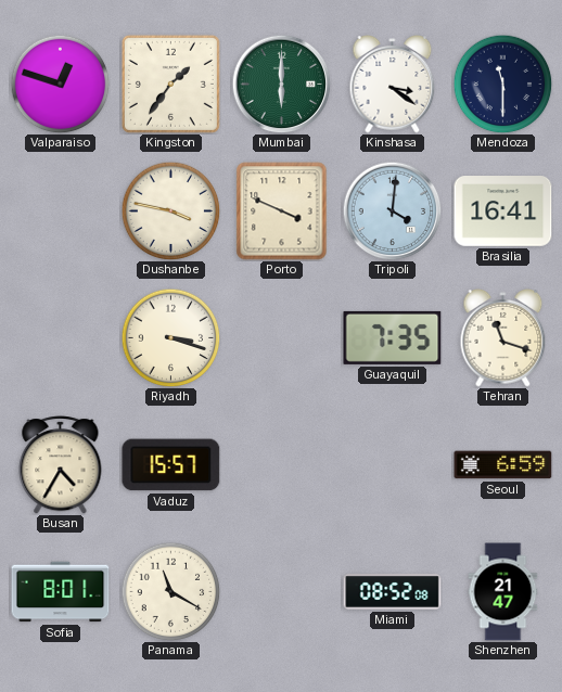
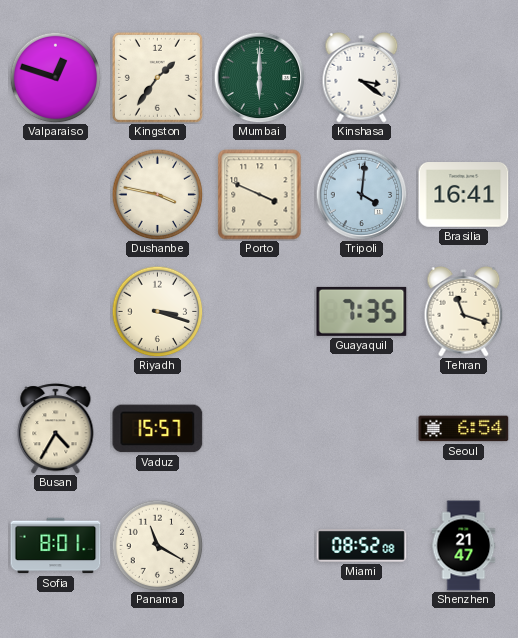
Mendoza: 11:30 -> none
Seoul: 6:59 -> 6:54
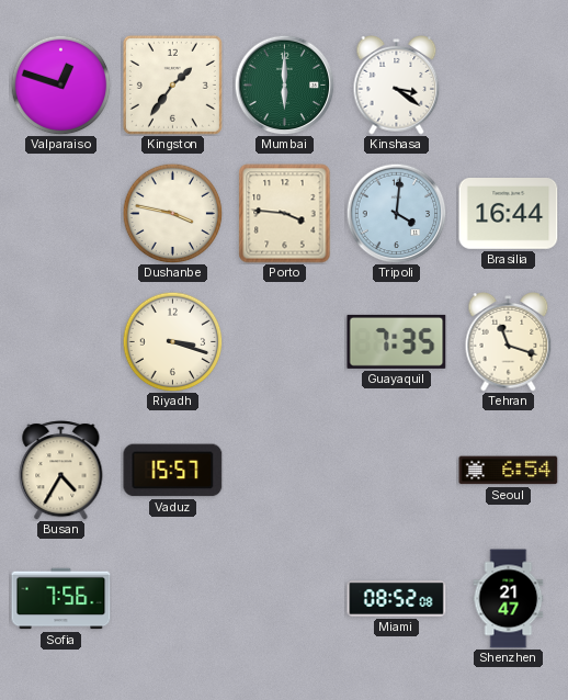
Porto: 3:49 -> 3:46
Brasilia: 16:41 -> 16:44
Sofia: 8:01 -> 7:56
Panama: 11:20 -> none
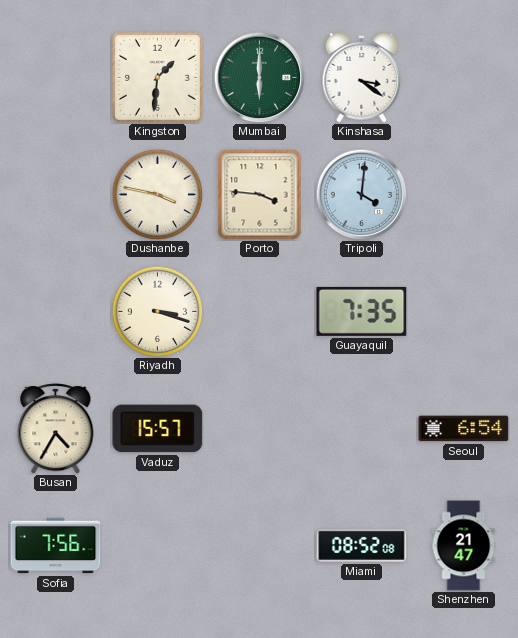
Valparaiso: 12:48 -> none
Kingston: 1:36 -> 1:31
Brasilia: 16:44 -> none
Tehran: 11:18 -> none
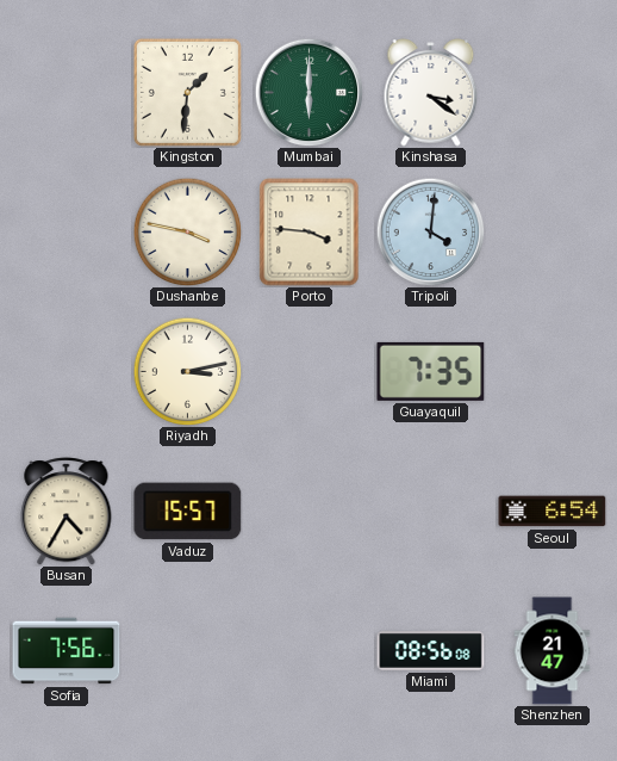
Riyadh: 3:18 -> 3:13
Miami: 08:52 -> 08:56
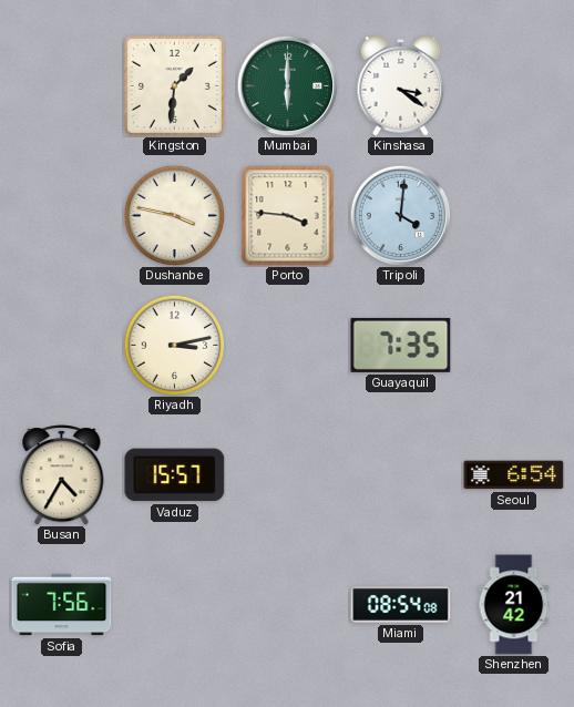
Miami: 08:56 -> 08:54
Shenzhen: 21:47 -> 21:42
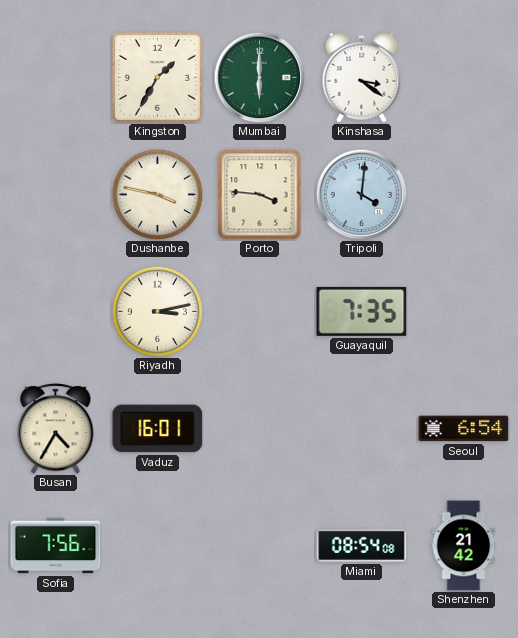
Kingston: 1:31 -> 1:35
Vaduz: 15:57 -> 16:01
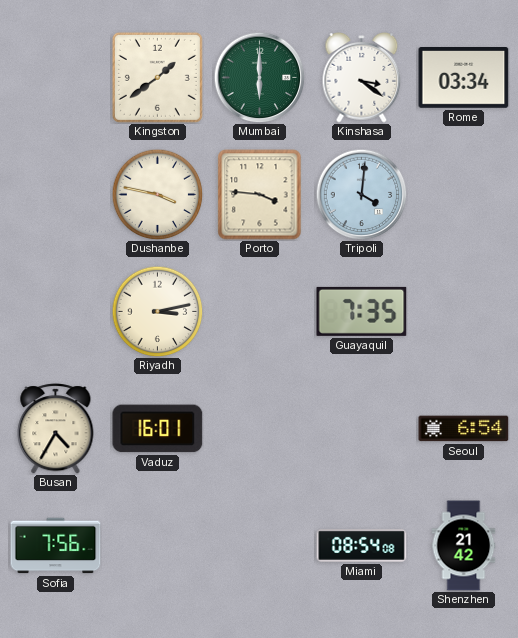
Kingston: 1:35 -> 1:39
Rome: none -> 03:34
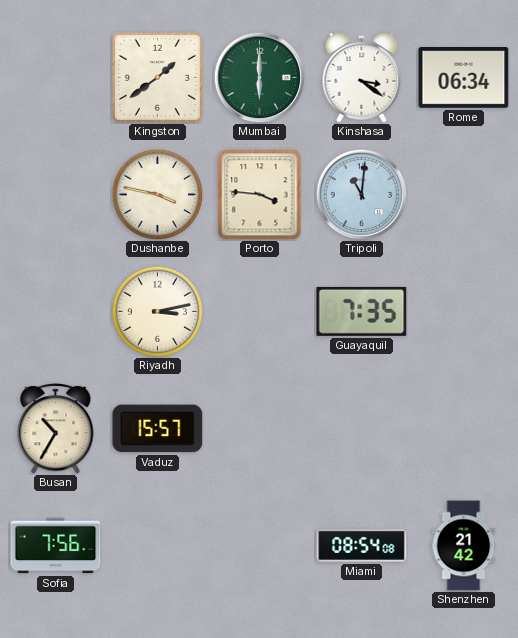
Rome: 03:34 -> 06:34
Tripoli: 4:01 -> 11:01
Busan: 4:35 -> 10:35
Vaduz: 16:01 -> 15:57
Seoul: 6:54 -> none
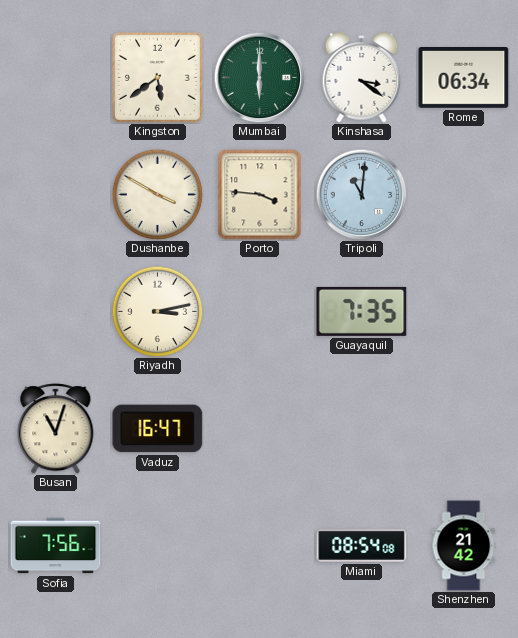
Kingston: 1:39 -> 5:39
Dushanbe: 3:47 -> 3:50
Busan: 10:35 -> 11:03
Vaduz: 15:57 -> 16:47
